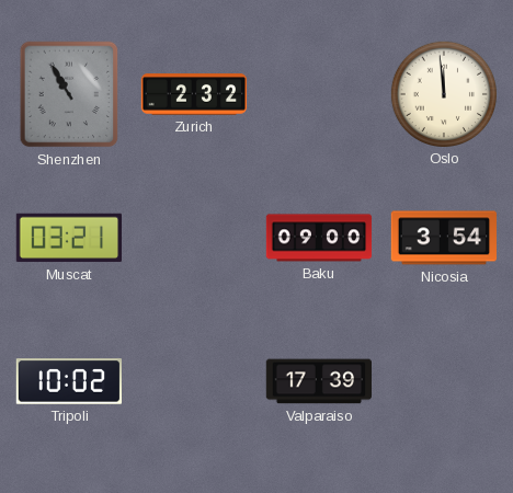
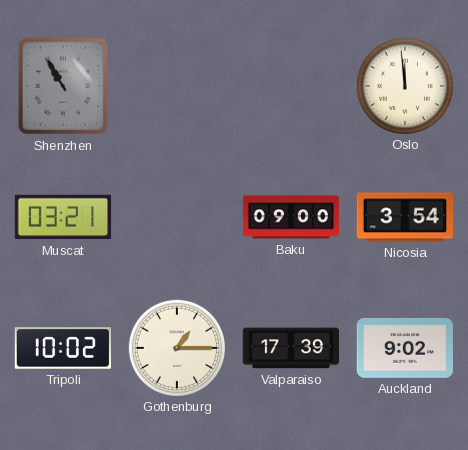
Zurich: 2:32 -> none
Gothenburg: none -> 1:15
Auckland: none -> 9:02
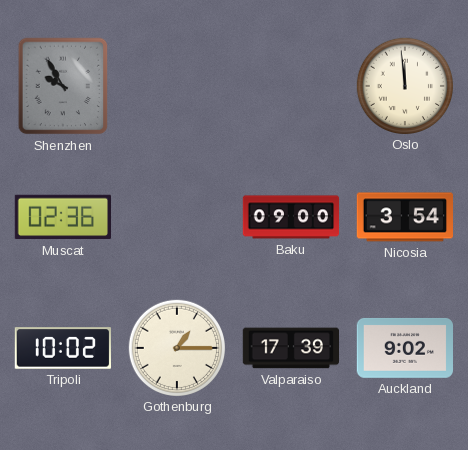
Shenzhen: 10:55 -> 9:55
Muscat: 03:21 -> 02:36
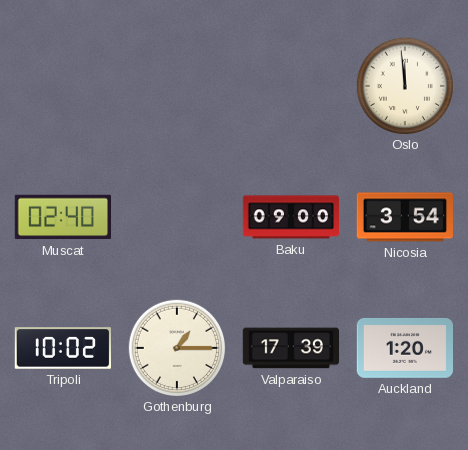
Shenzhen: 9:55 -> none
Muscat: 02:36 -> 02:40
Auckland: 9:02 -> 1:20
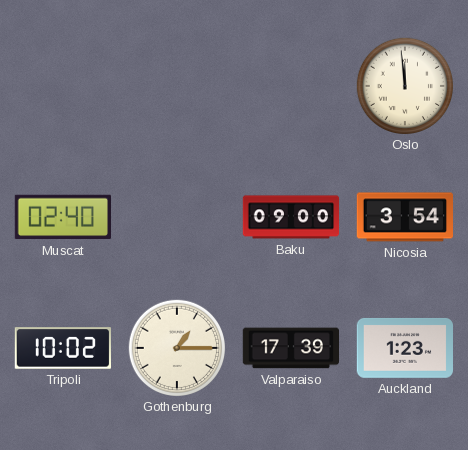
Auckland: 1:20 -> 1:23
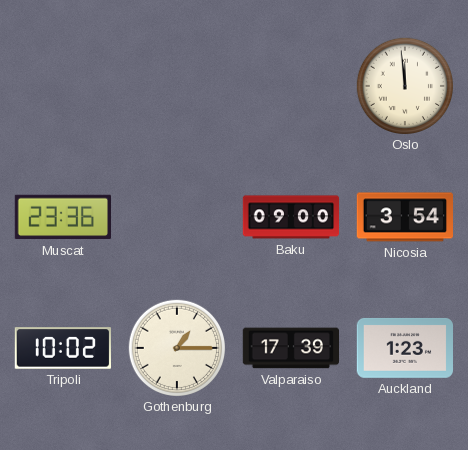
Muscat: 02:40 -> 23:36
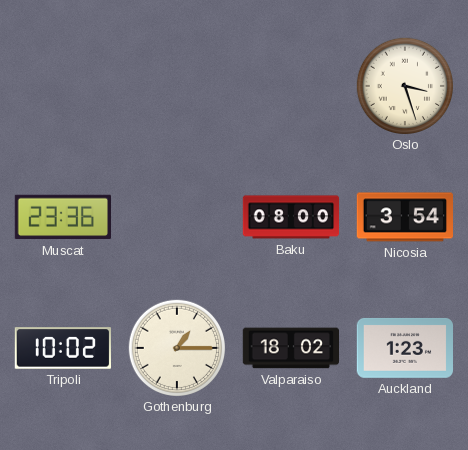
Oslo: 11:59 -> 3:27
Baku: 09:00 -> 08:00
Valparaiso: 17:39 -> 18:02
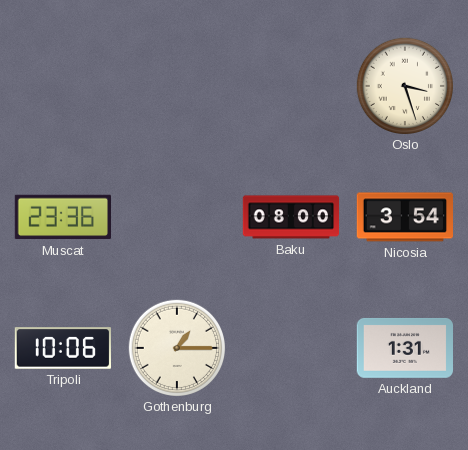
Tripoli: 10:02 -> 10:06
Valparaiso: 18:02 -> none
Auckland: 1:23 -> 1:31
